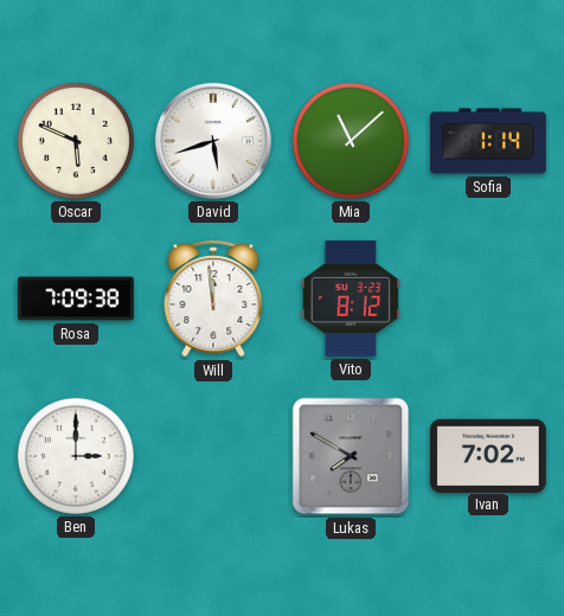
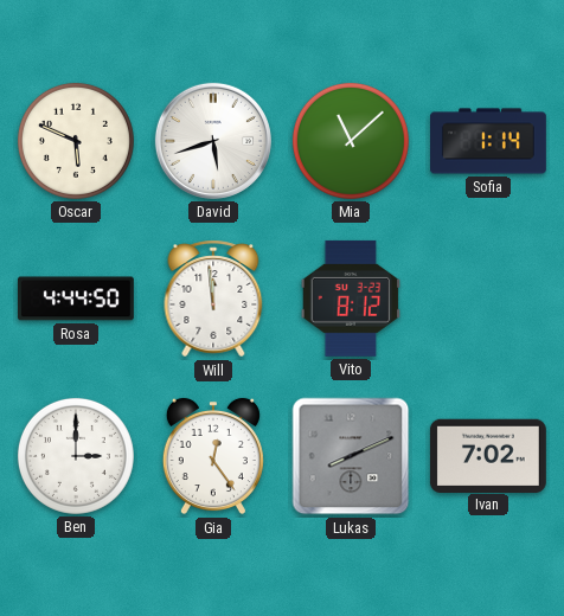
Rosa: 7:09 -> 4:44
Gia: none -> 12:24
Lukas: 7:50 -> 8:11
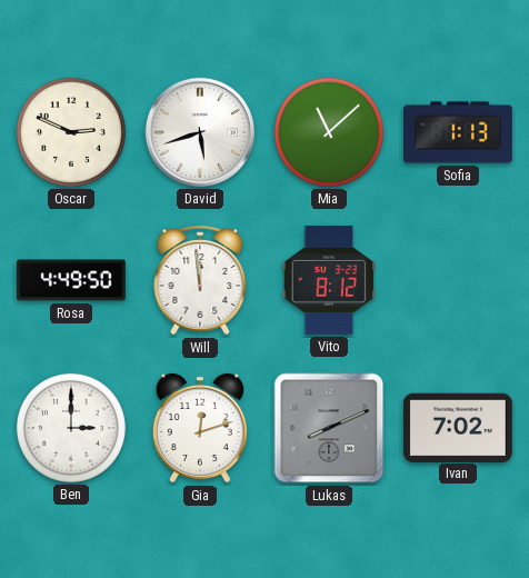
Oscar: 5:49 -> 2:49
Sofia: 1:14 -> 1:13
Rosa: 4:44 -> 4:49
Gia: 12:24 -> 12:12
